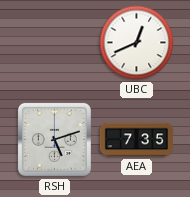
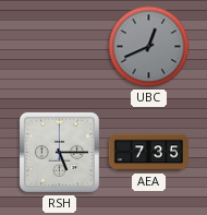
UBC dial: white -> grey
RSH: 5:12 -> 5:15
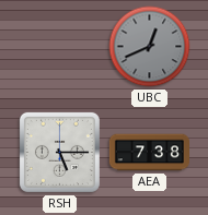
AEA: 7:35 -> 7:38
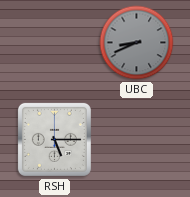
UBC: 12:41 -> 8:41
AEA: 7:38 -> none
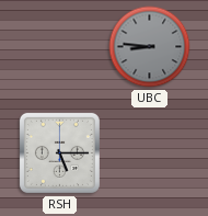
UBC: 8:41 -> 8:46
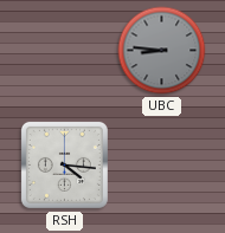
RSH: 5:15 -> 4:16
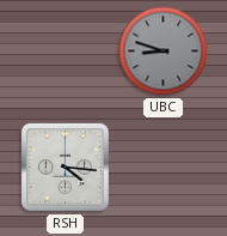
UBC: 8:46 -> 8:48
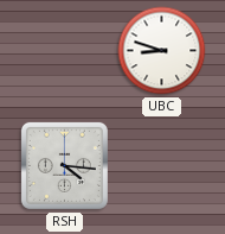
UBC dial: grey -> white
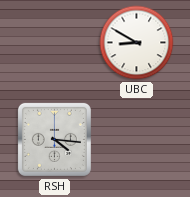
UBC: 8:48 -> 8:50
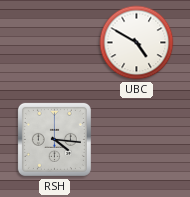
UBC: 8:50 -> 4:50
